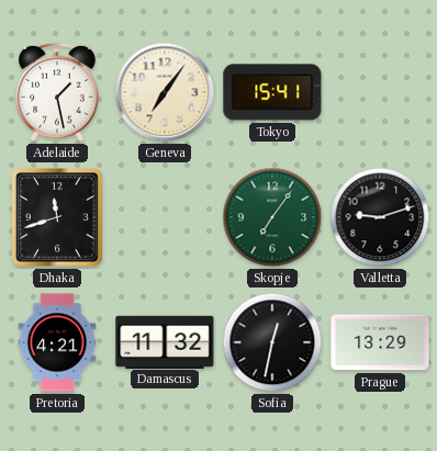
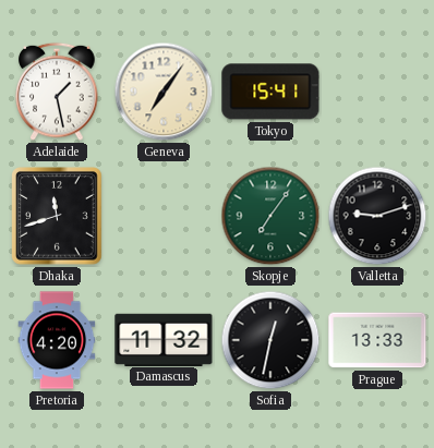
Pretoria: 4:21 -> 4:20
Prague: 13:29 -> 13:33
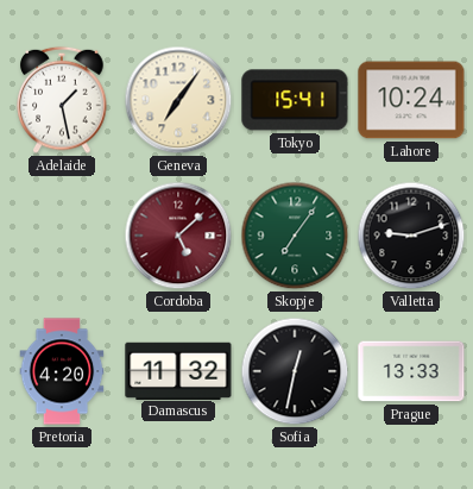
Lahore: none -> 10:24
Dhaka: 11:42 -> none
Cordoba: none -> 5:08
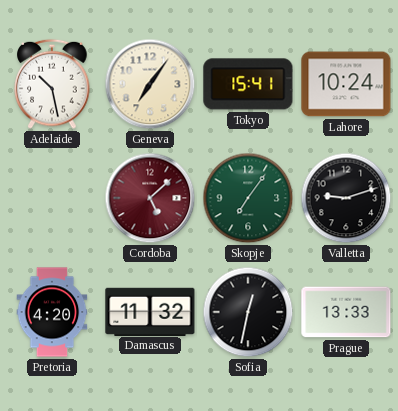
Adelaide: 1:28 -> 10:28
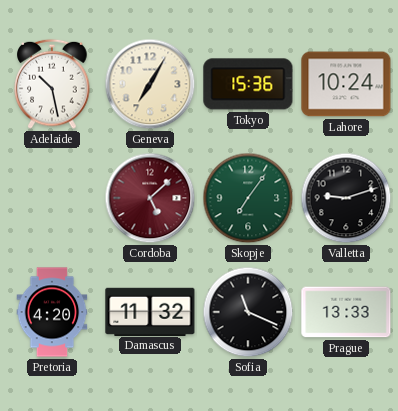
Geneva: 7:06 -> 7:05
Tokyo: 15:41 -> 15:36
Sofia: 12:32 -> 11:19
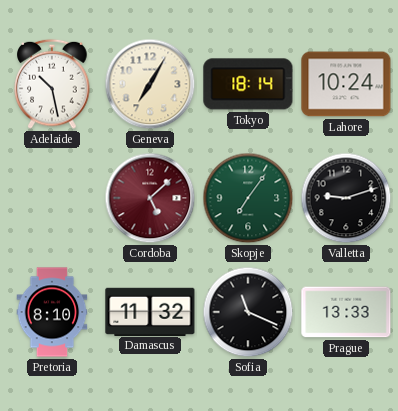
Tokyo: 15:36 -> 18:14
Pretoria: 4:20 -> 8:10
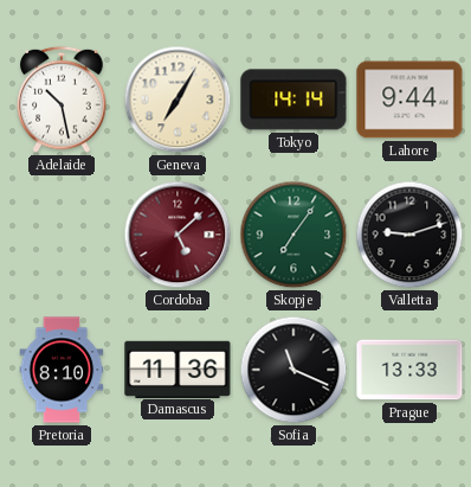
Tokyo: 18:14 -> 14:14
Lahore: 10:24 -> 9:44
Damascus: 11:32 -> 11:36
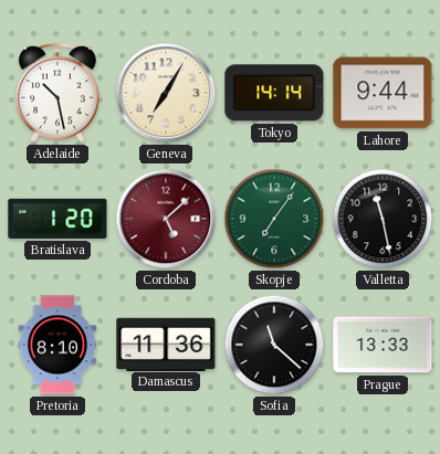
Bratislava: none -> 1:20
Valletta: 9:12 -> 11:28
Sofia: 11:19 -> 11:22
